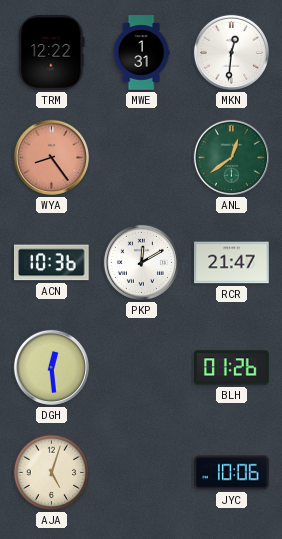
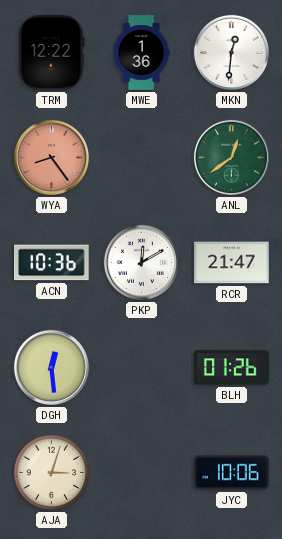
MWE: 1:31 -> 1:36
AJA: 5:03 -> 3:03
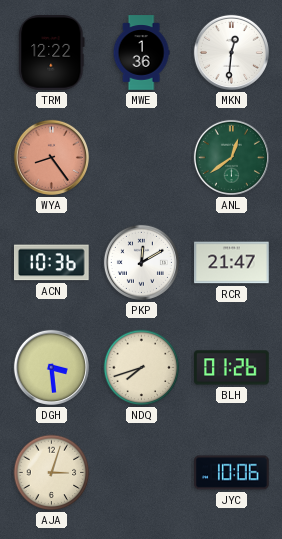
DGH: 12:29 -> 3:29
NDQ: none -> 7:42
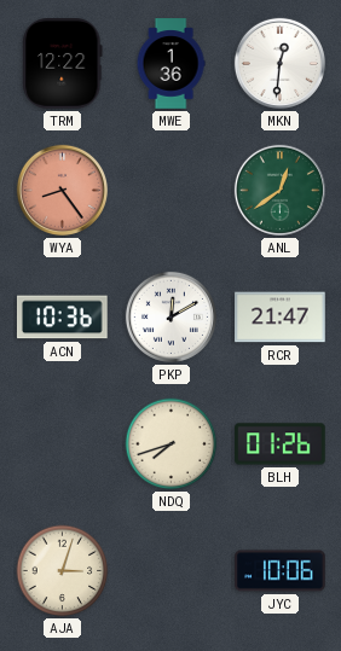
DGH: 3:29 -> none
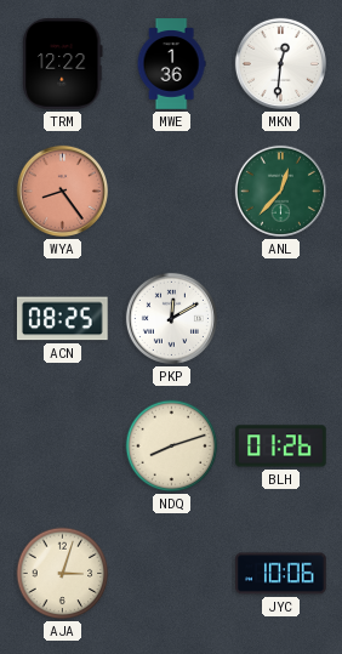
ANL: 12:39 -> 12:37
ACN: 10:36 -> 08:25
RCR: 21:47 -> none
NDQ: 7:42 -> 8:12
